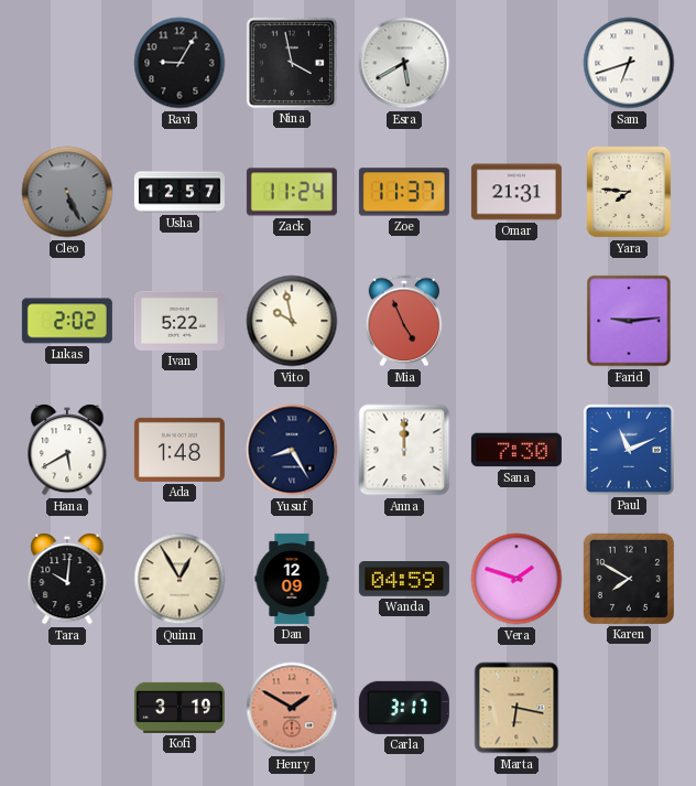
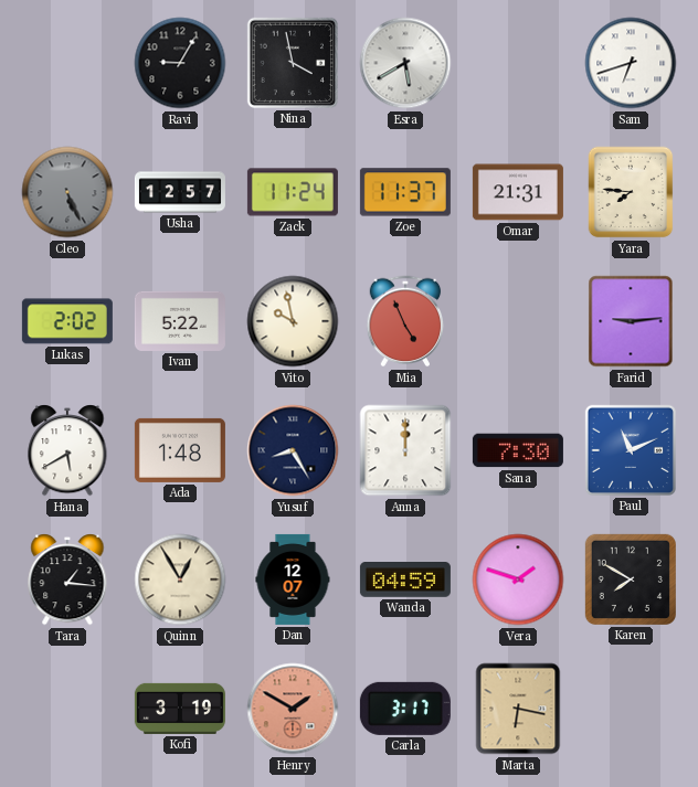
Tara: 10:01 -> 1:16
Dan: 12:09 -> 12:07
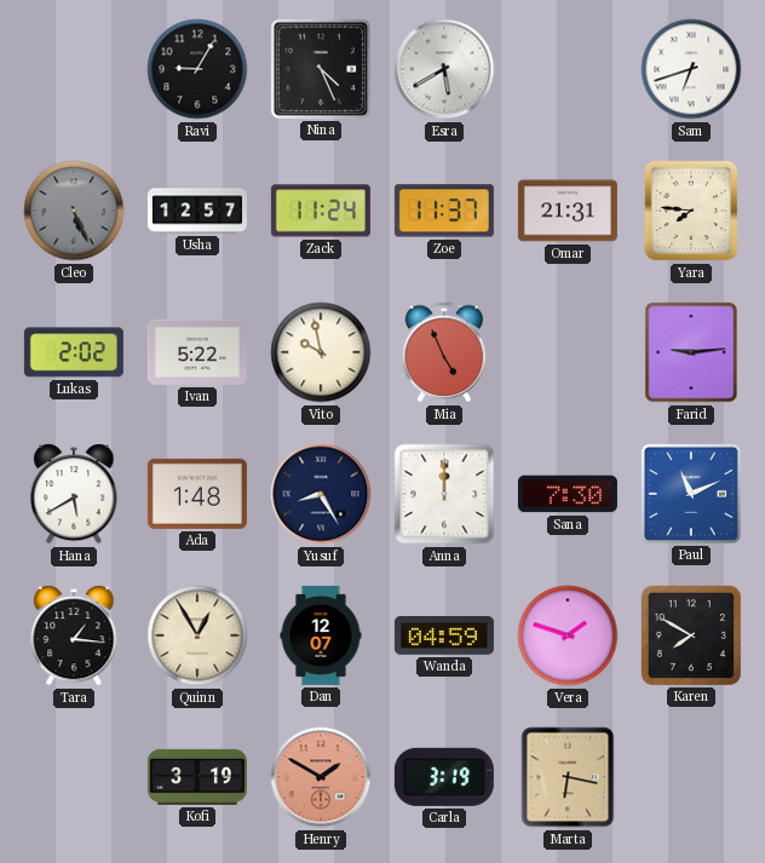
Nina: 3:58 -> 4:26
Carla: 3:17 -> 3:19
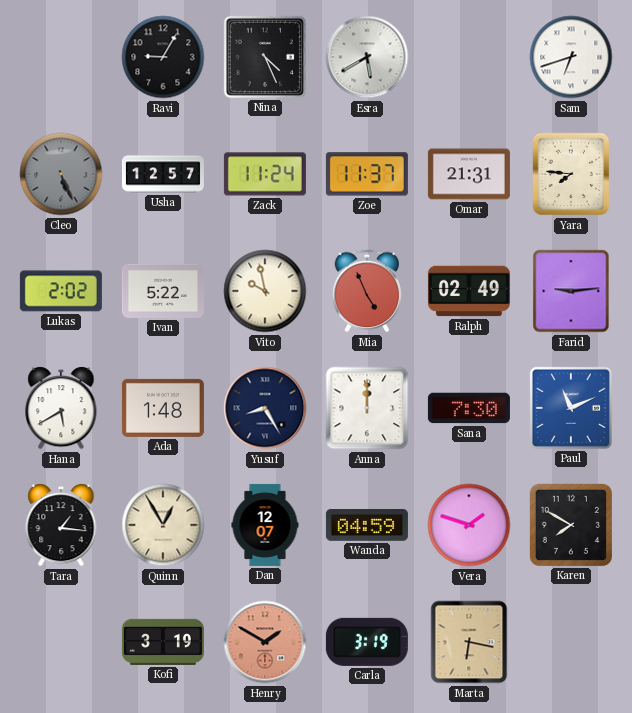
Ralph: none -> 02:49
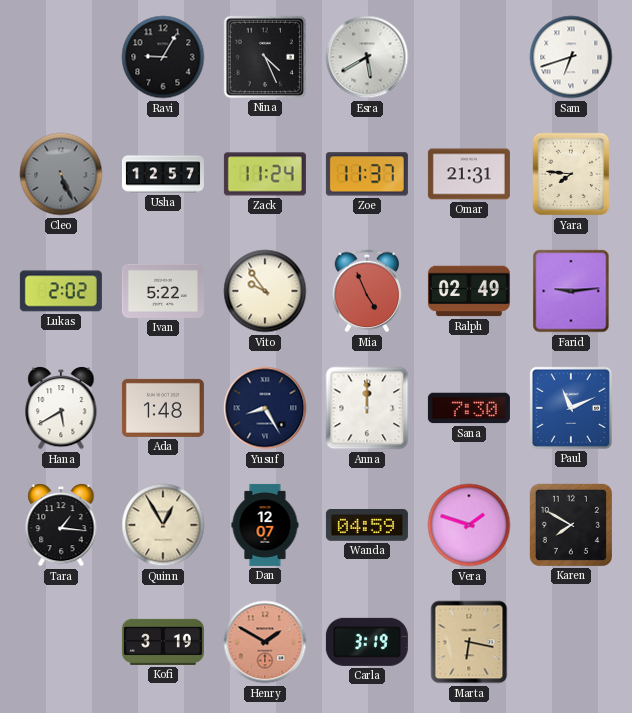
Vito: 9:58 -> 9:54
